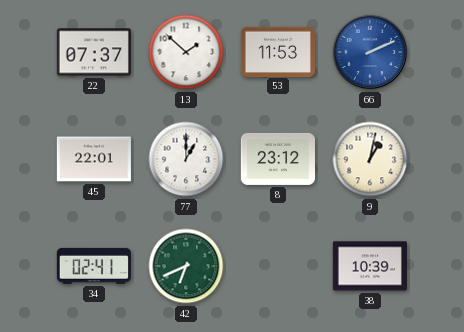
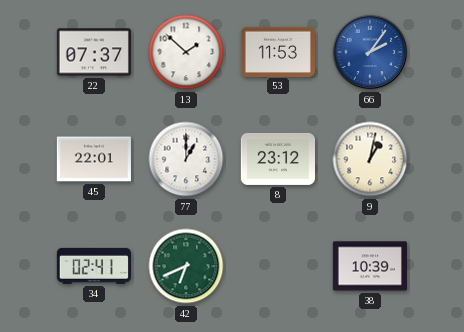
66: 2:11 -> 2:06
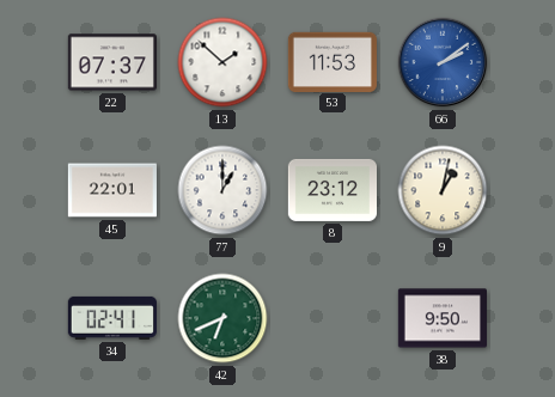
66: 2:06 -> 2:09
38: 10:39 -> 9:50
